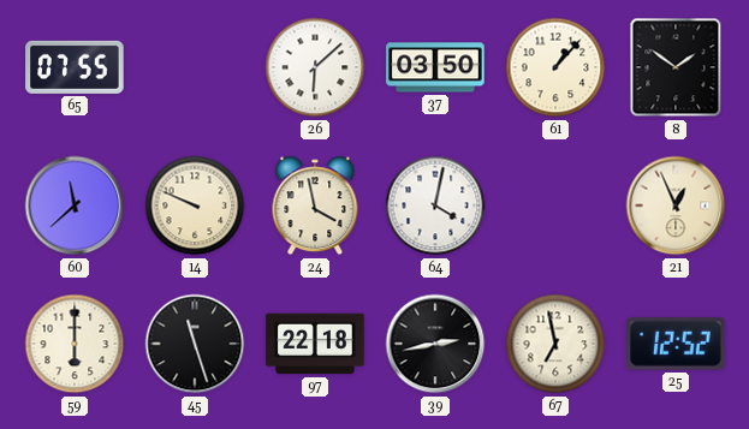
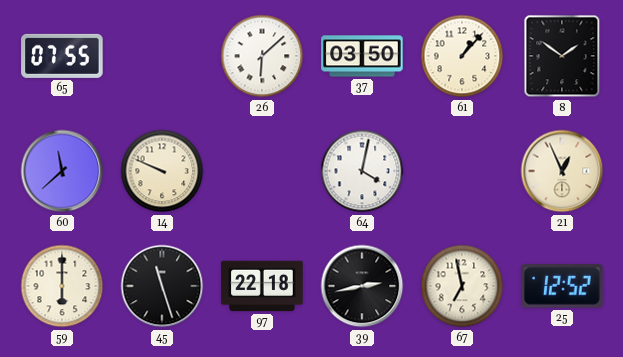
24: 3:58 -> none
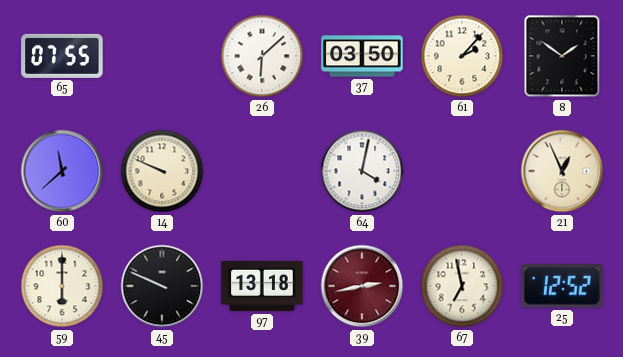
61: 1:07 -> 2:07
45: 11:27 -> 9:49
97: 22:18 -> 13:18
39 dial: black -> burgundy
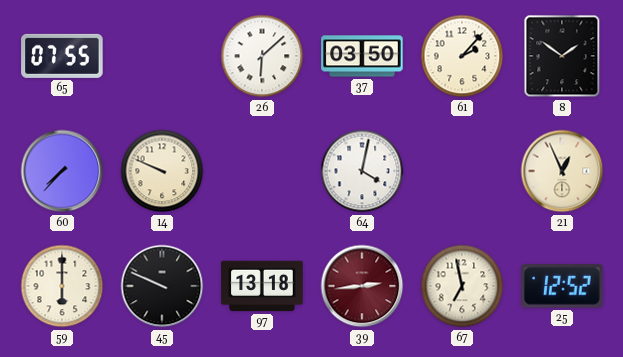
60: 11:38 -> 7:37
39: 2:43 -> 2:44
